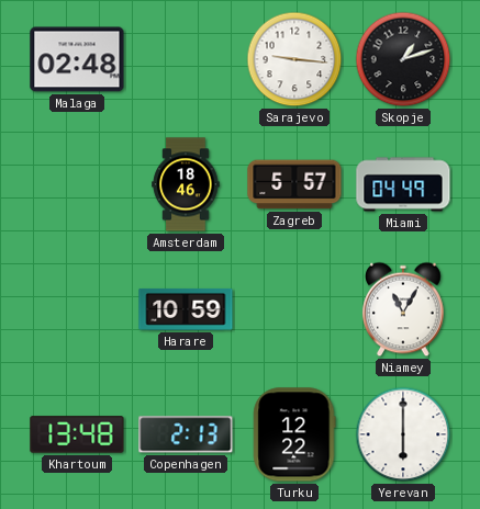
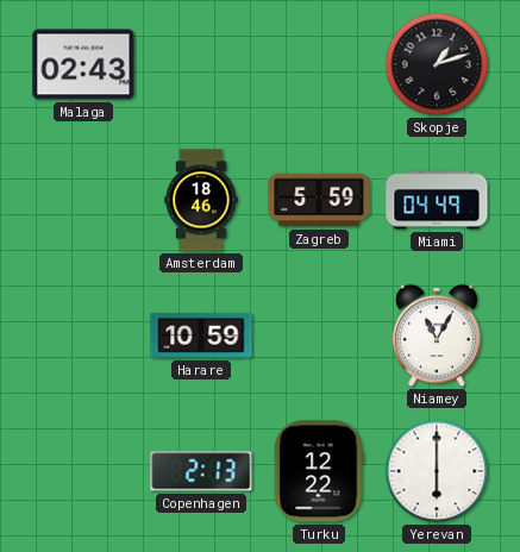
Malaga: 02:48 -> 02:43
Sarajevo: 9:16 -> none
Zagreb: 5:57 -> 5:59
Khartoum: 13:48 -> none
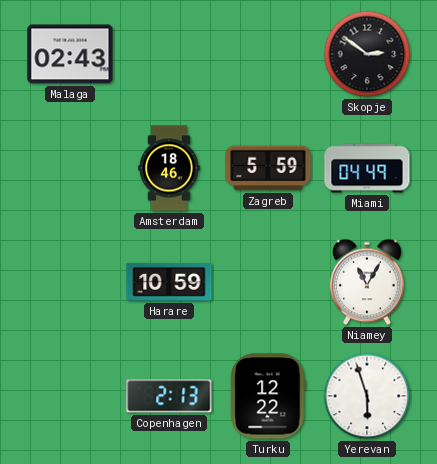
Skopje: 1:12 -> 2:51
Yerevan: 6:00 -> 5:57
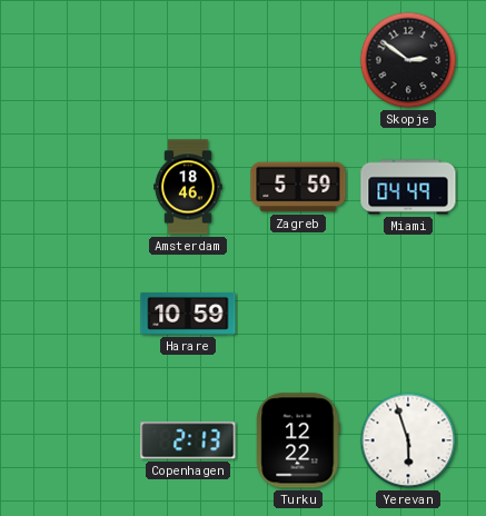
Malaga: 02:43 -> none
Niamey: 11:05 -> none
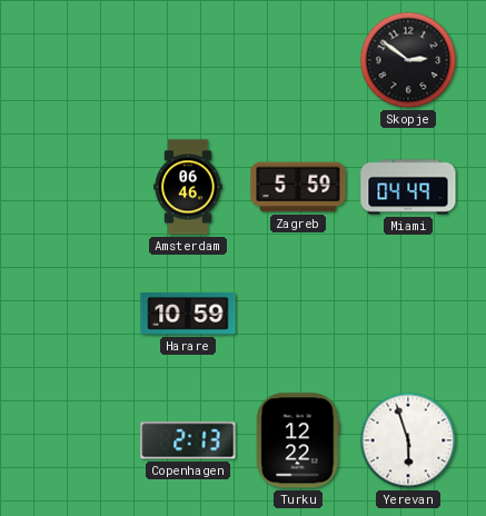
Amsterdam: 18:46 -> 06:46
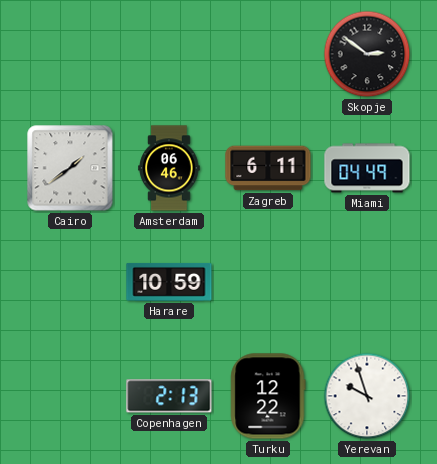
Cairo: none -> 1:39
Zagreb: 5:59 -> 6:11
Yerevan: 5:57 -> 9:57
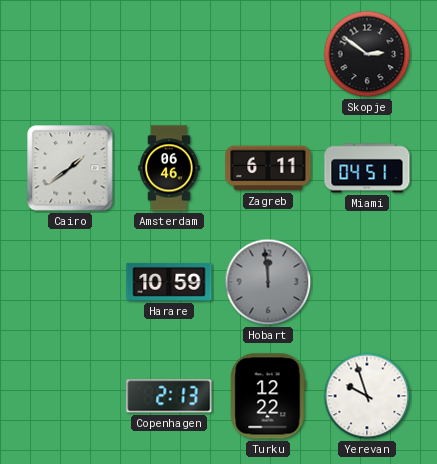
Miami: 04:49 -> 04:51
Hobart: none -> 11:59
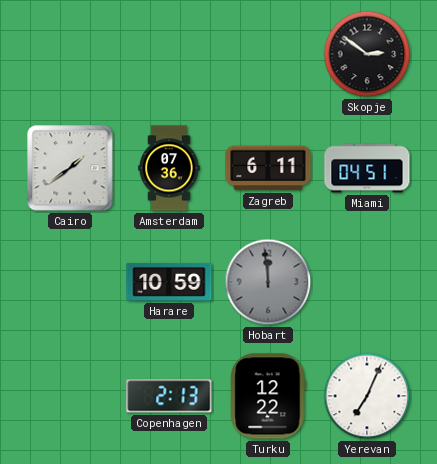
Amsterdam: 06:46 -> 07:36
Yerevan: 9:57 -> 7:04
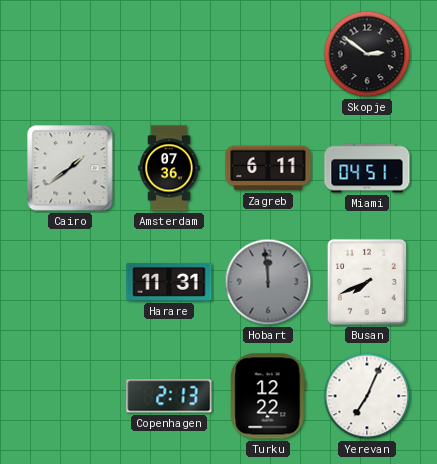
Harare: 10:59 -> 11:31
Busan: none -> 7:41
